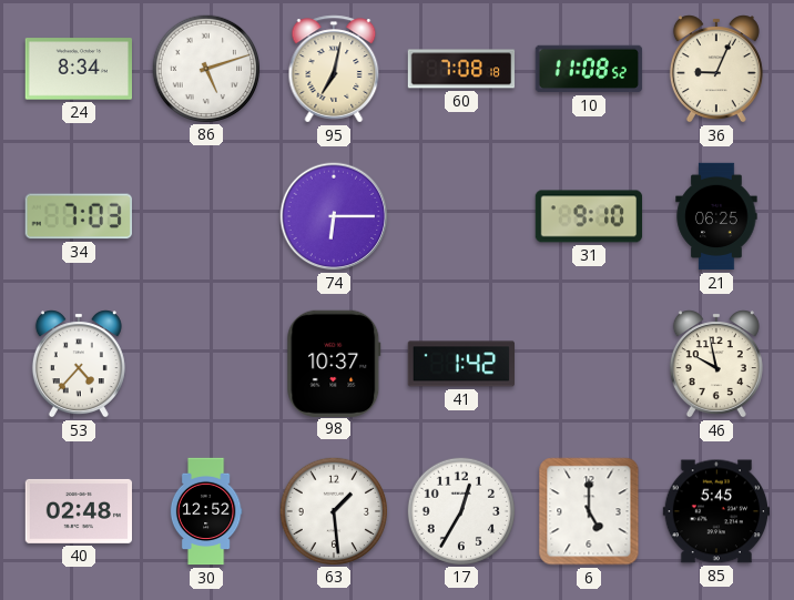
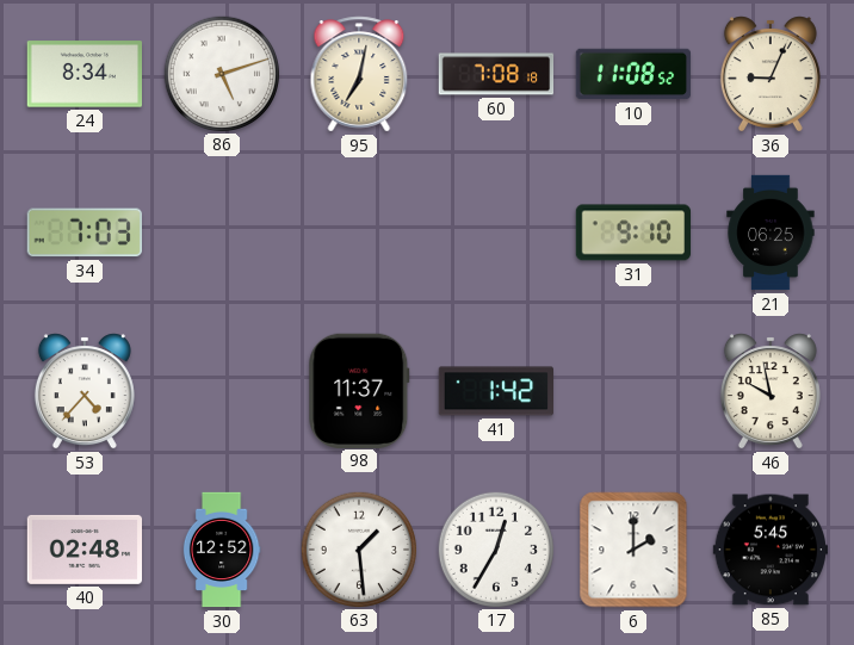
74: 6:15 -> none
98: 10:37 -> 11:37
6: 5:00 -> 2:00
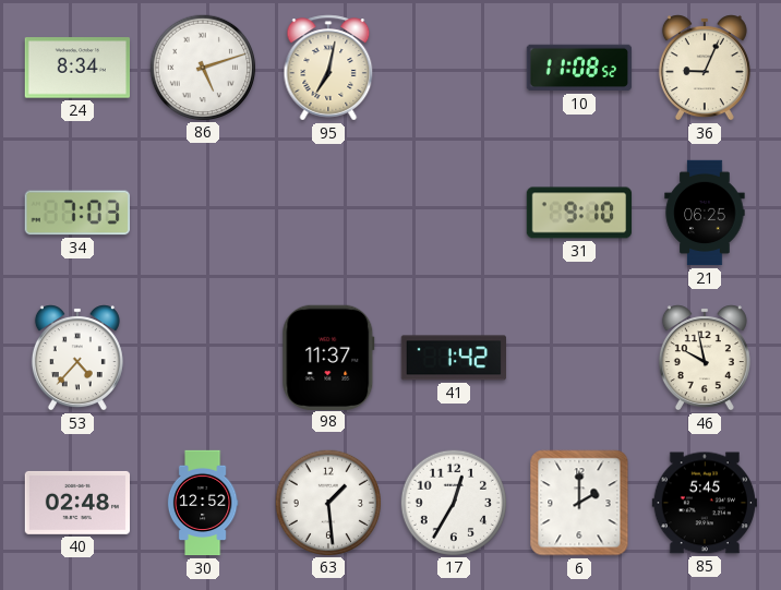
60: 7:08 -> none
